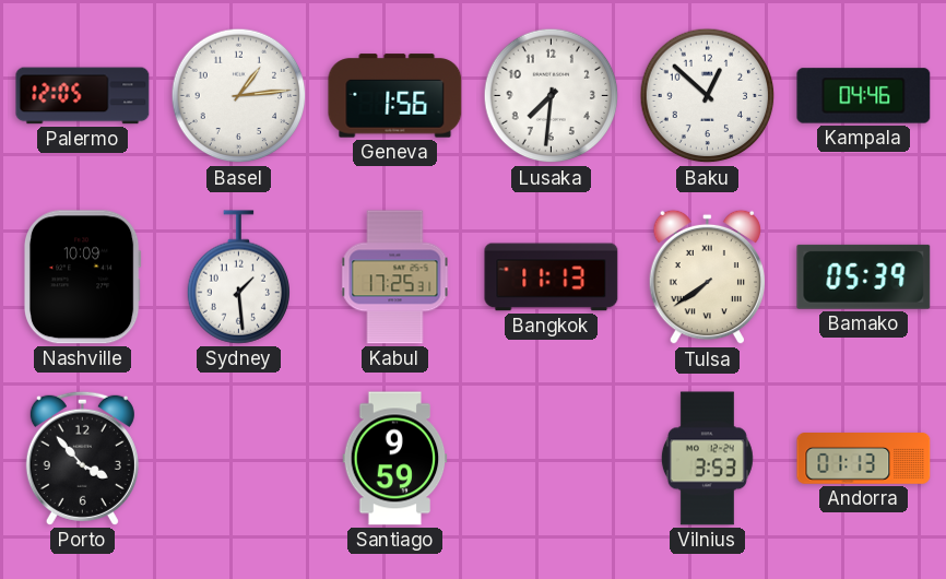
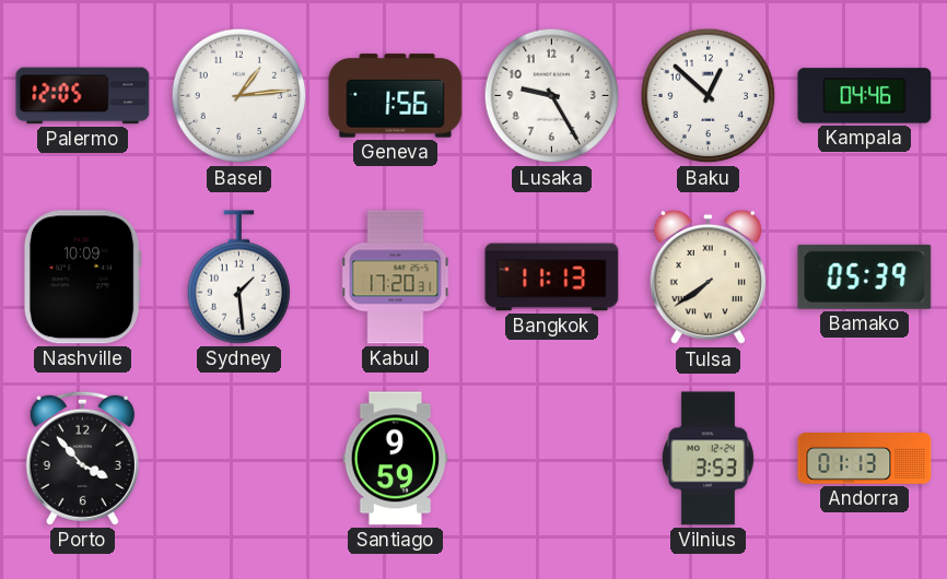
Lusaka: 7:31 -> 9:25
Kabul: 17:25 -> 17:20
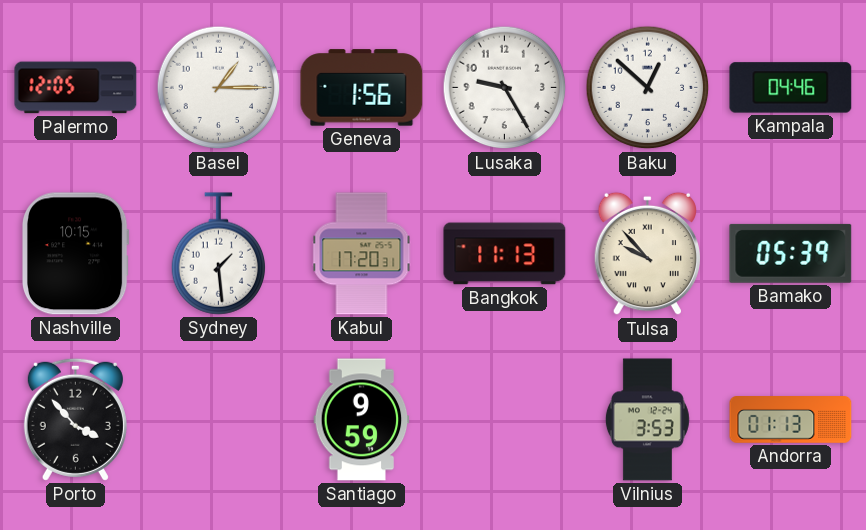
Basel: 1:14 -> 1:15
Nashville: 10:09 -> 10:15
Tulsa: 7:39 -> 9:53
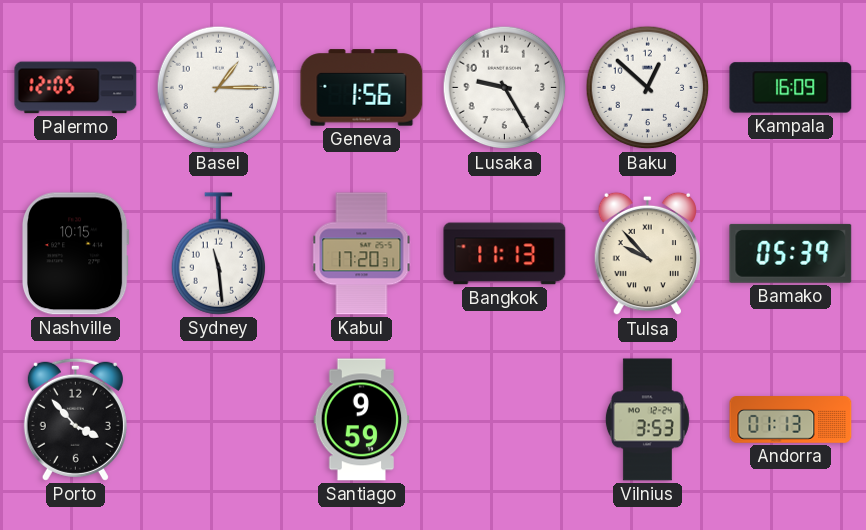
Kampala: 04:46 -> 16:09
Sydney: 1:29 -> 11:29
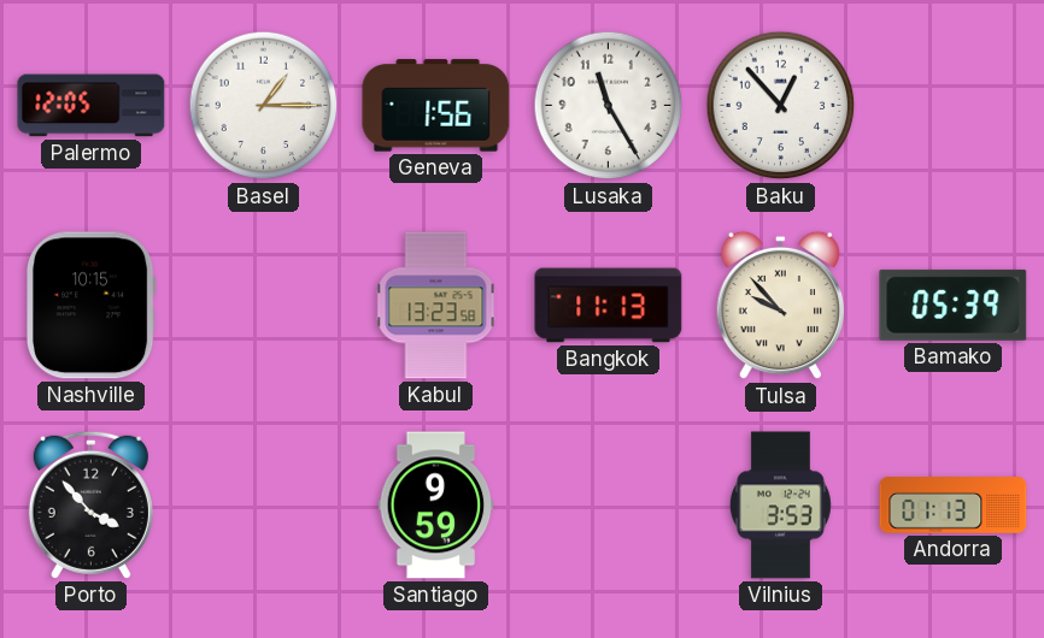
Lusaka: 9:25 -> 11:25
Baku: 12:52 -> 12:53
Kampala: 16:09 -> none
Sydney: 11:29 -> none
Kabul: 17:20 -> 13:23
